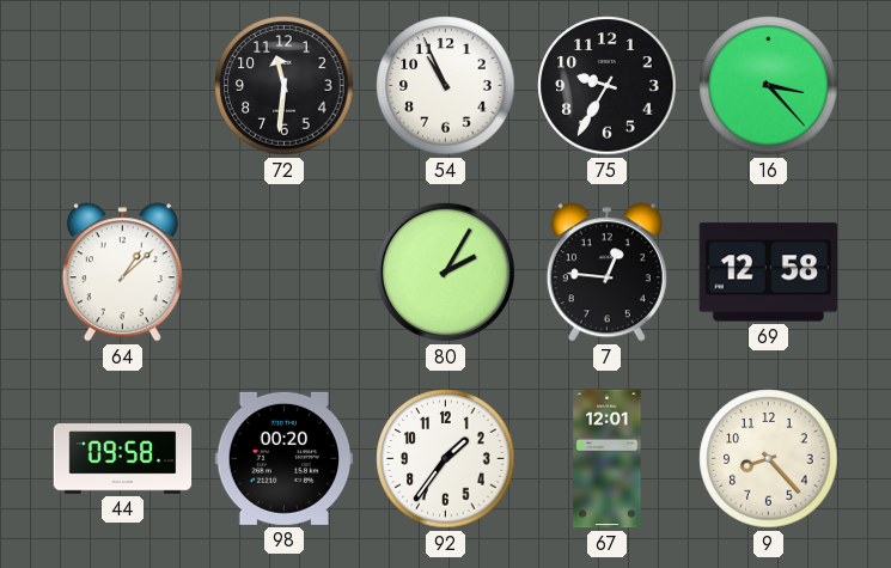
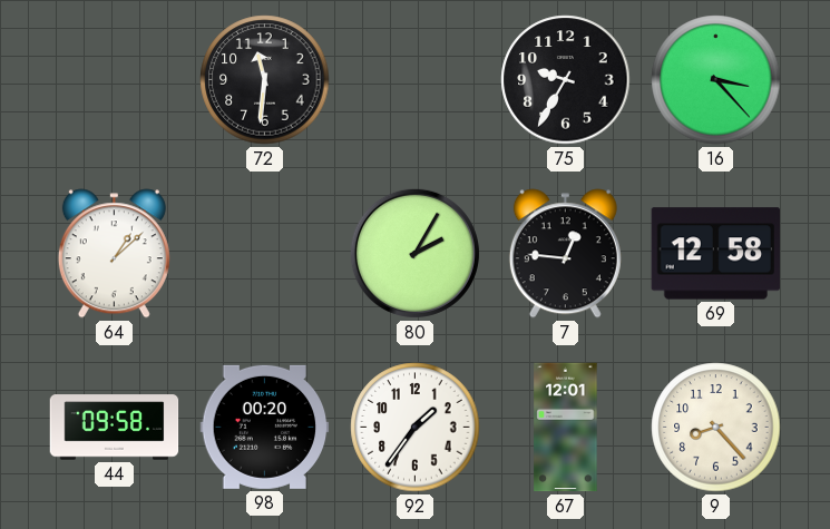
54: 10:56 -> none
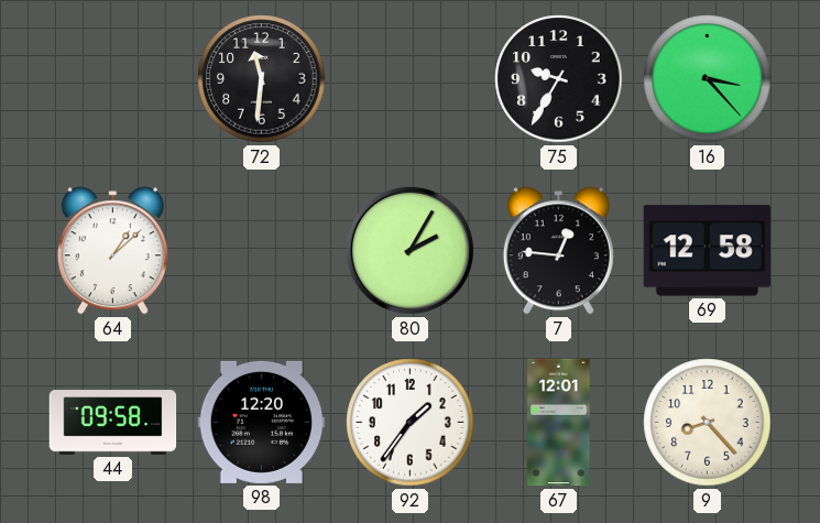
98: 00:20 -> 12:20
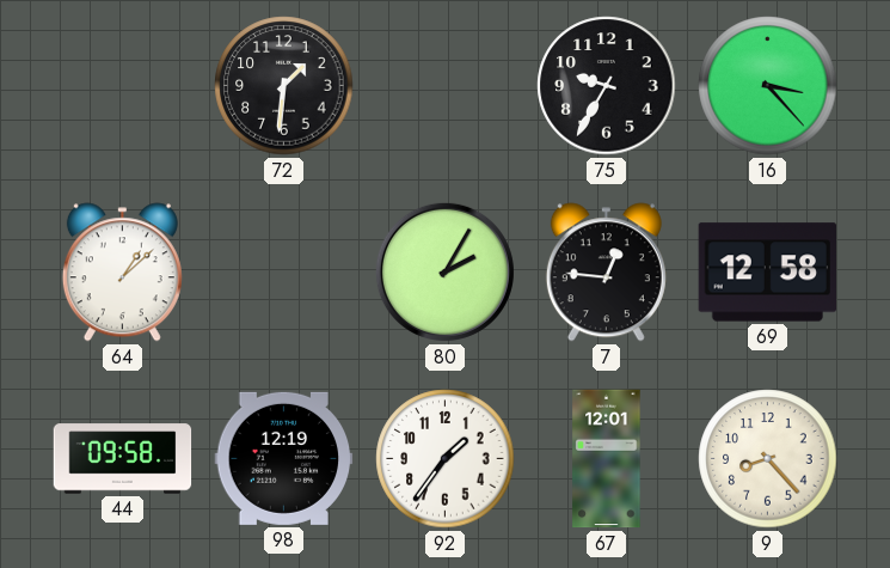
72: 11:31 -> 1:31
98: 12:20 -> 12:19
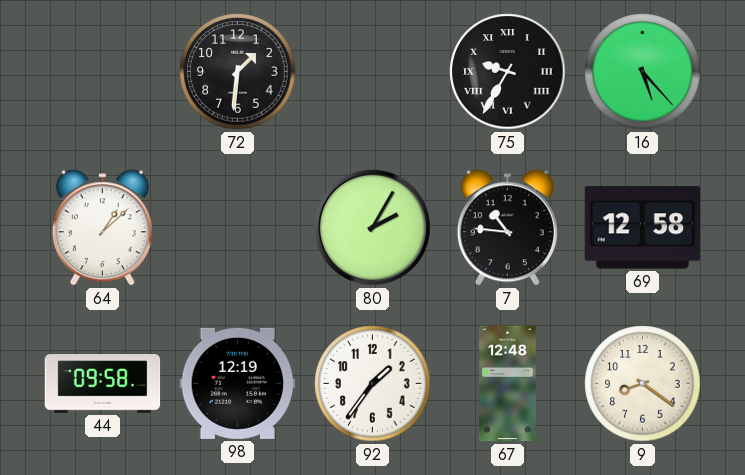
75 numerals: Arabic -> Roman
16: 3:23 -> 5:23
7: 12:46 -> 10:46
67: 12:01 -> 12:48
9: 8:23 -> 8:21
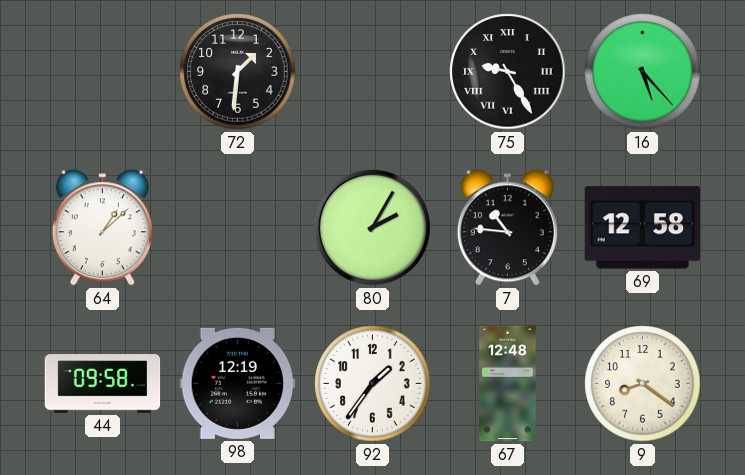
75: 9:35 -> 9:25
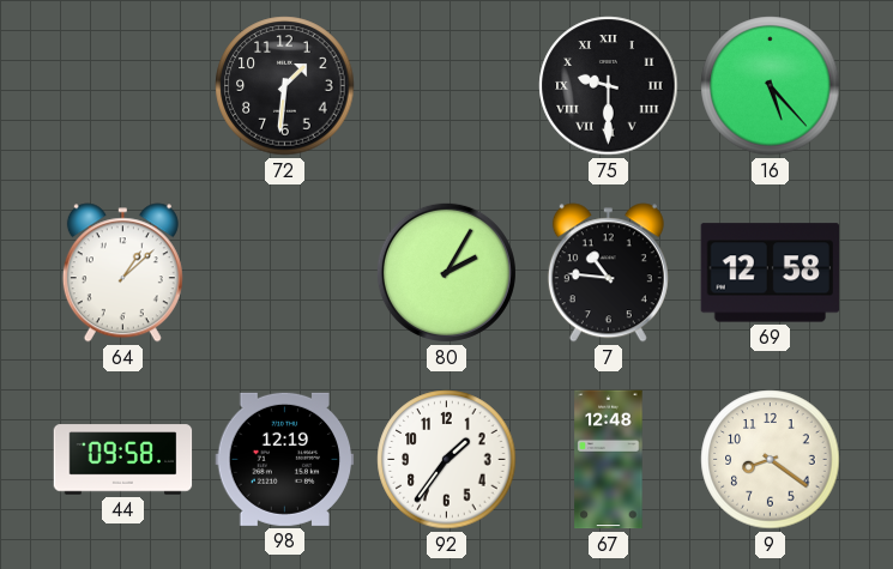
75: 9:25 -> 9:30
